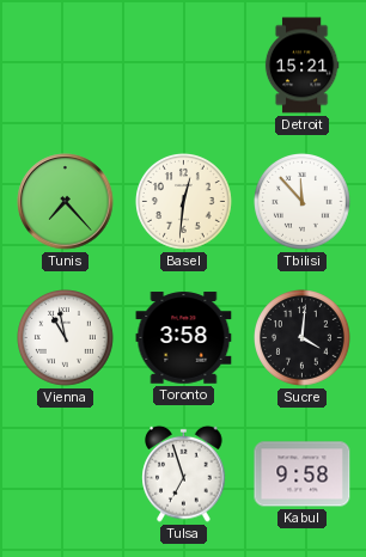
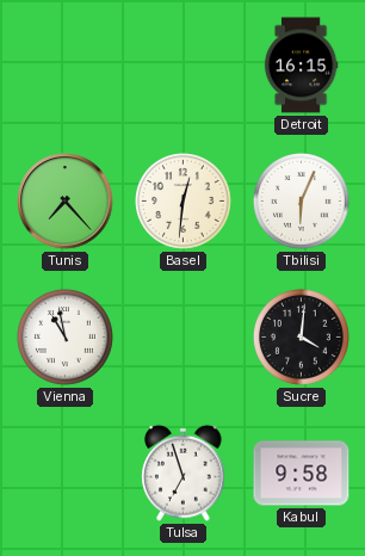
Detroit: 15:21 -> 16:15
Tbilisi: 11:53 -> 6:04
Toronto: 3:58 -> none
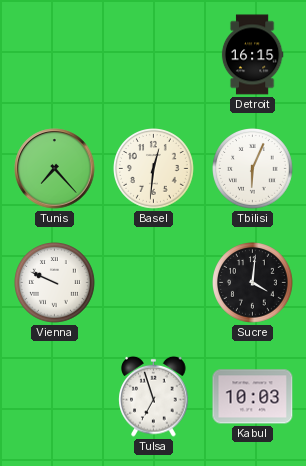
Vienna: 10:58 -> 9:49
Kabul: 9:58 -> 10:03
